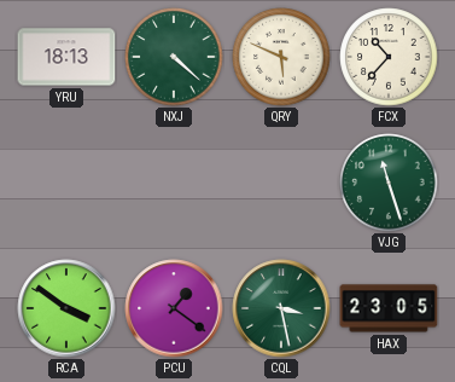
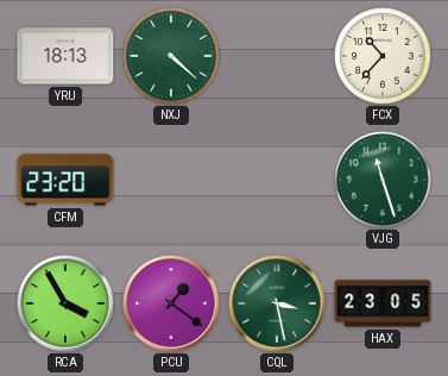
QRY: 5:49 -> none
CFM: none -> 23:20
RCA: 3:51 -> 3:55
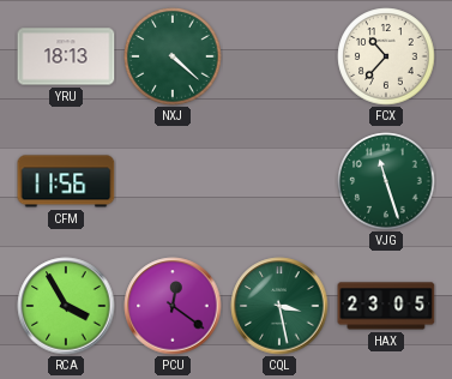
CFM: 23:20 -> 11:56
PCU: 1:21 -> 12:21
